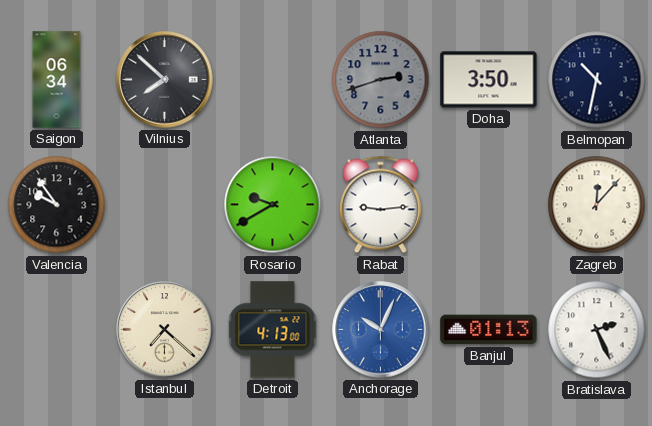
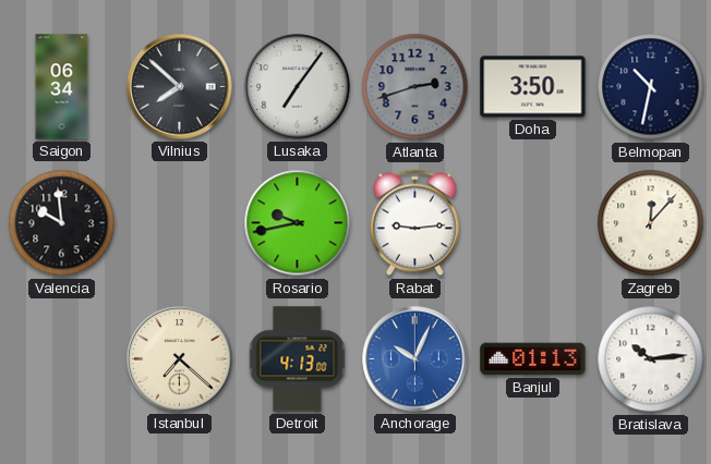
Lusaka: none -> 7:06
Valencia: 9:54 -> 9:59
Rosario: 9:40 -> 9:43
Bratislava: 2:26 -> 10:14
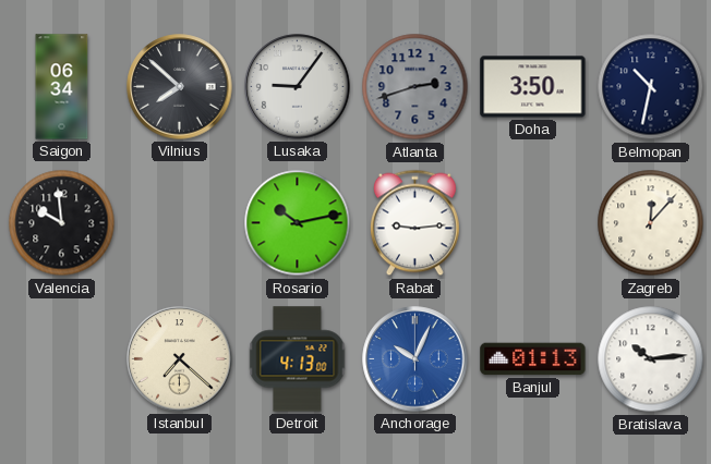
Lusaka: 7:06 -> 9:06
Rosario: 9:43 -> 10:13
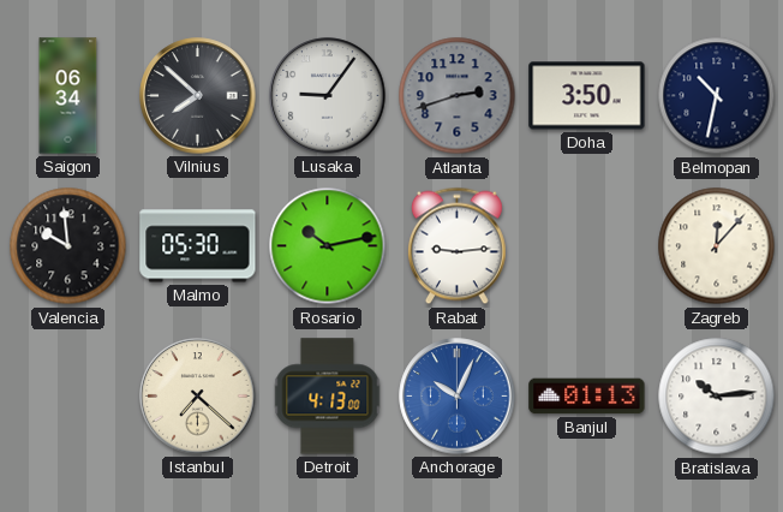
Malmo: none -> 05:30
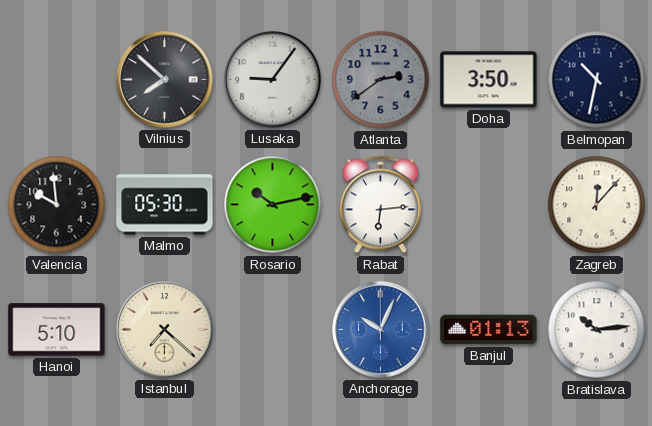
Saigon: 06:34 -> none
Atlanta: 2:42 -> 2:39
Rabat: 9:14 -> 6:14
Hanoi: none -> 5:10
Detroit: 4:13 -> none
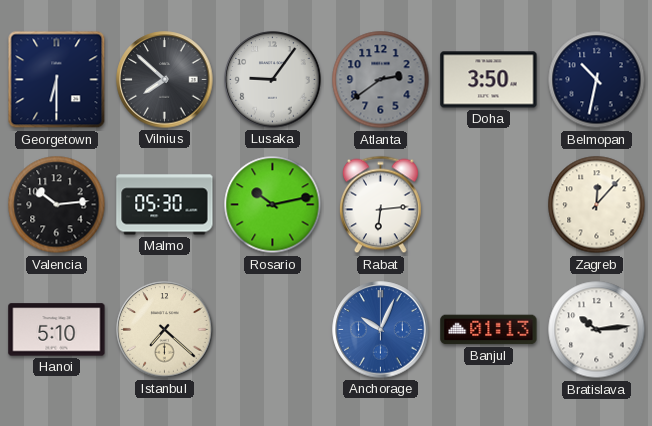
Georgetown: none -> 6:30
Valencia: 9:59 -> 10:14
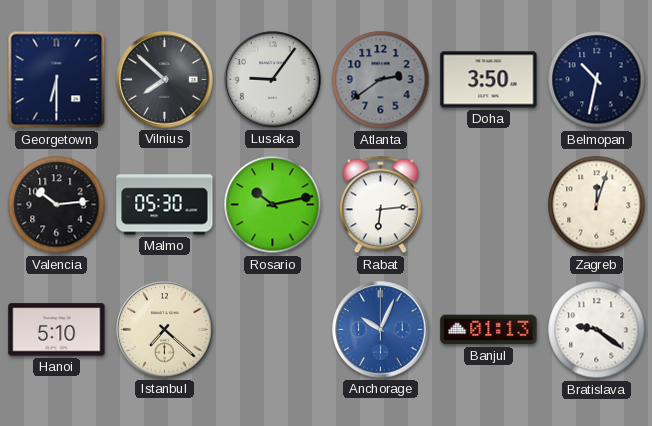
Zagreb: 12:07 -> 12:03
Bratislava: 10:14 -> 9:21
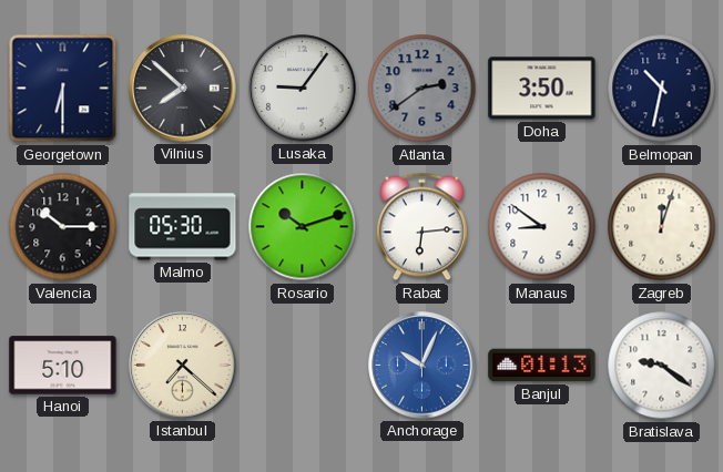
Valencia: 10:14 -> 10:15
Rosario: 10:13 -> 10:12
Manaus: none -> 8:51
